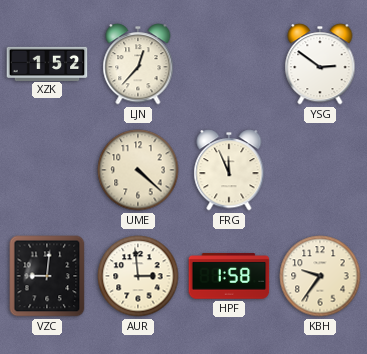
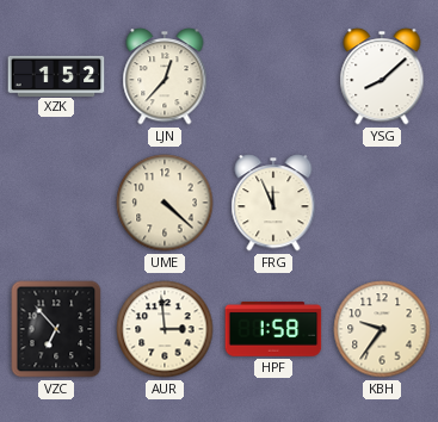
YSG: 2:51 -> 8:08
VZC: 9:01 -> 6:53
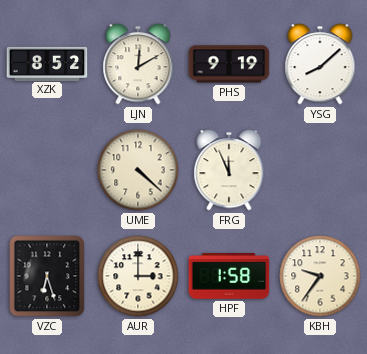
XZK: 1:52 -> 8:52
LJN: 12:37 -> 12:10
PHS: none -> 9:19
VZC: 6:53 -> 6:27
AUR: 2:59 -> 3:00
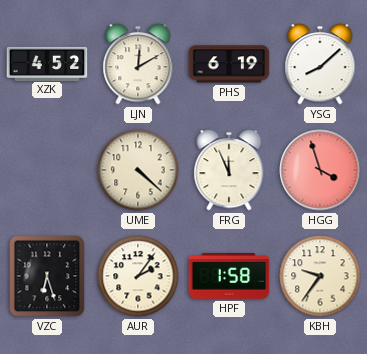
XZK: 8:52 -> 4:52
PHS: 9:19 -> 6:19
HGG: none -> 3:57
AUR: 3:00 -> 2:06
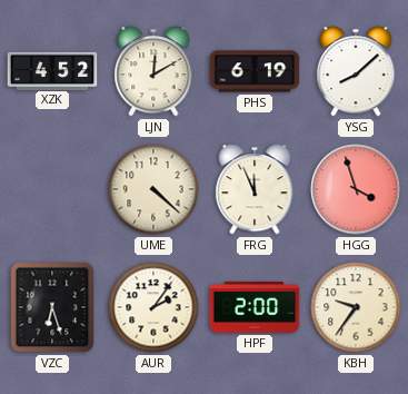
HPF: 1:58 -> 2:00
